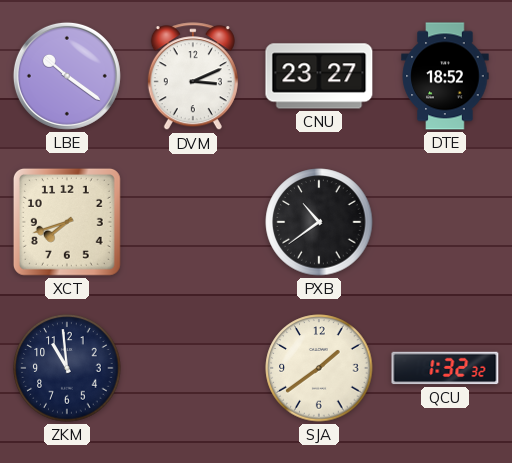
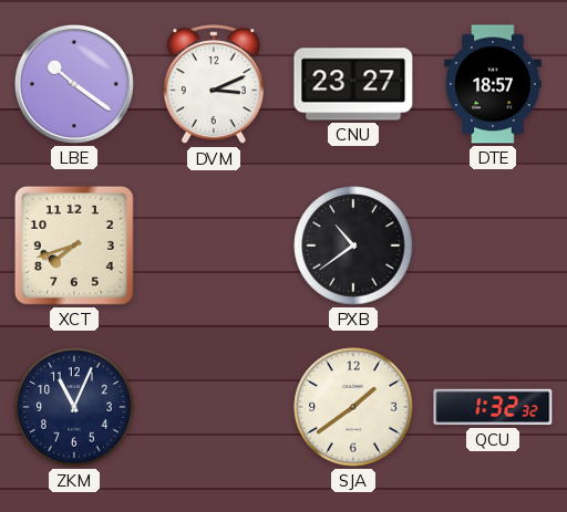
DTE: 18:52 -> 18:57
ZKM: 10:59 -> 11:04
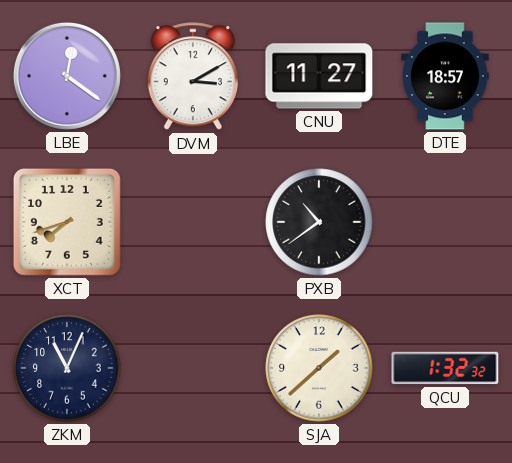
LBE: 10:21 -> 12:21
DVM: 3:11 -> 3:10
CNU: 23:27 -> 11:27
SJA: 1:39 -> 1:38
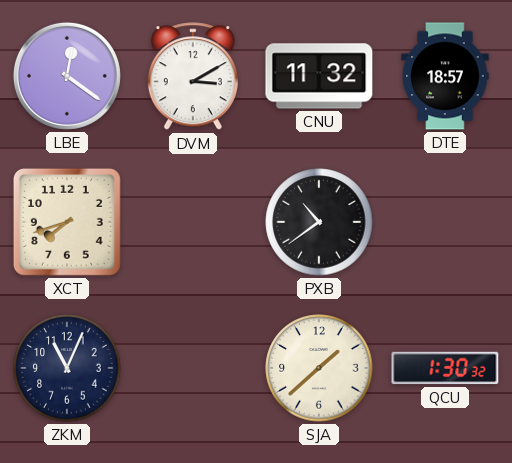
CNU: 11:27 -> 11:32
QCU: 1:32 -> 1:30
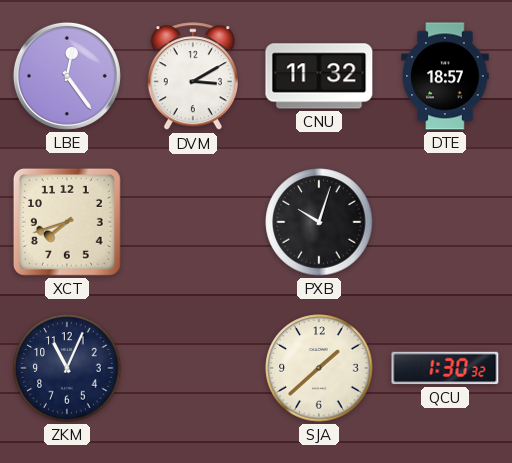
LBE: 12:21 -> 12:24
PXB: 10:39 -> 10:03
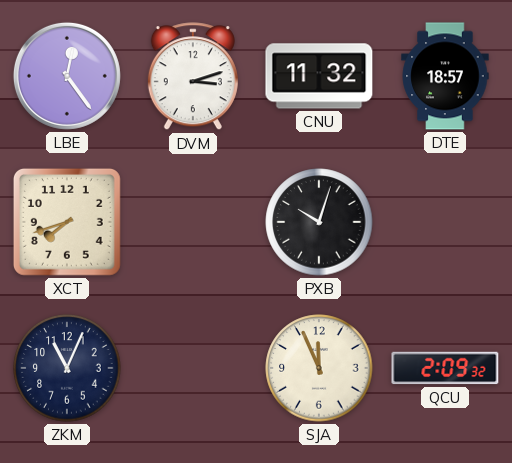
DVM: 3:10 -> 3:12
SJA: 1:38 -> 11:56
QCU: 1:30 -> 2:09
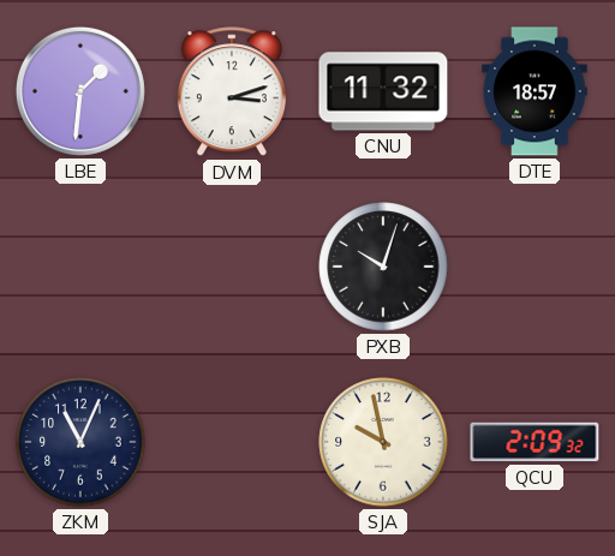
LBE: 12:24 -> 1:31
XCT: 7:42 -> none
SJA: 11:56 -> 9:58
